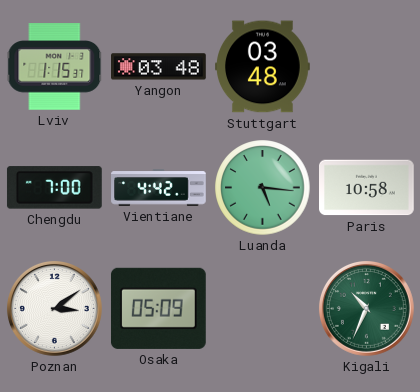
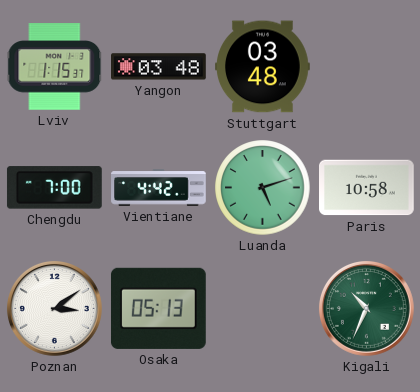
Luanda: 5:16 -> 5:12
Osaka: 05:09 -> 05:13
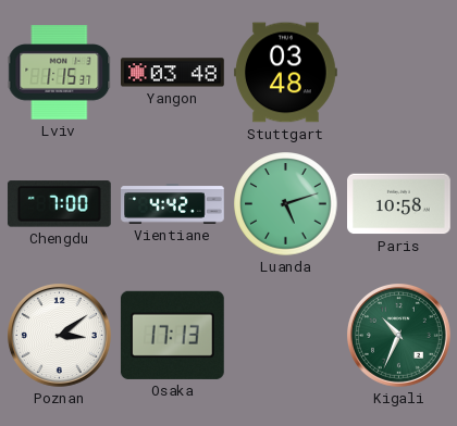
Osaka: 05:13 -> 17:13
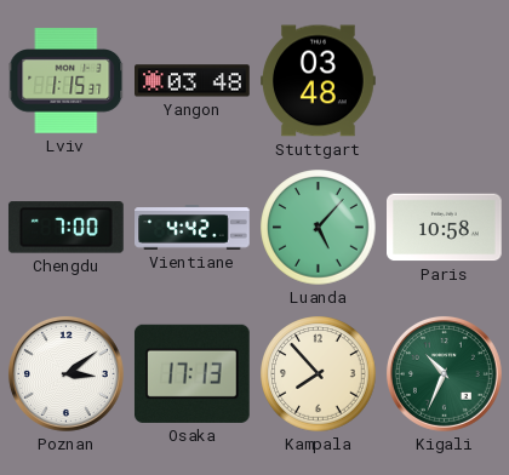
Luanda: 5:12 -> 5:07
Kampala: none -> 7:53
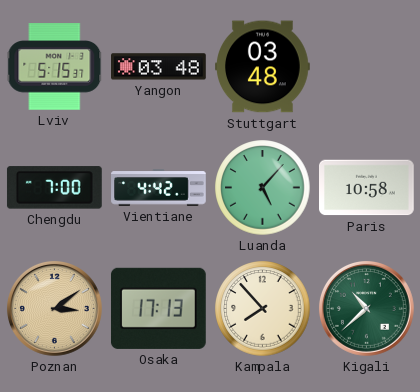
Lviv: 1:15 -> 5:15
Poznan dial: white -> champagne
Kigali: 10:34 -> 10:38
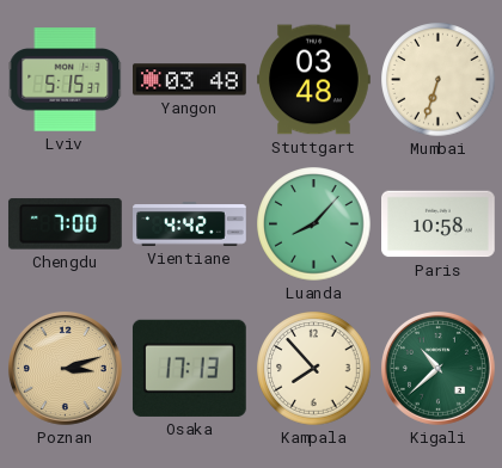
Mumbai: none -> 6:33
Luanda: 5:07 -> 8:07
Poznan: 3:09 -> 3:12
